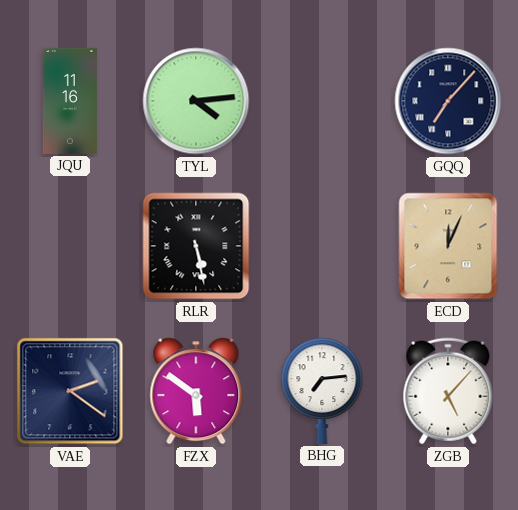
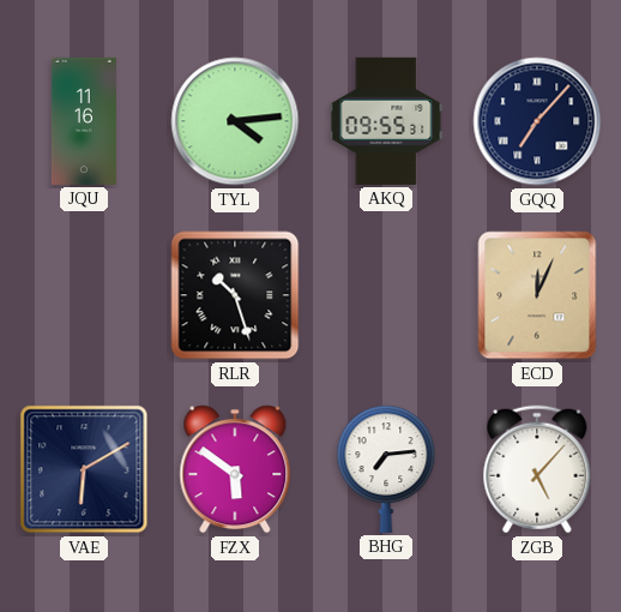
AKQ: none -> 09:55
RLR: 5:28 -> 10:27
VAE: 2:21 -> 6:10
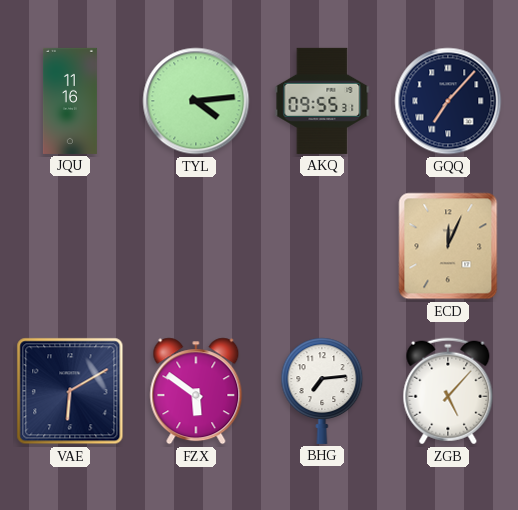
RLR: 10:27 -> none
